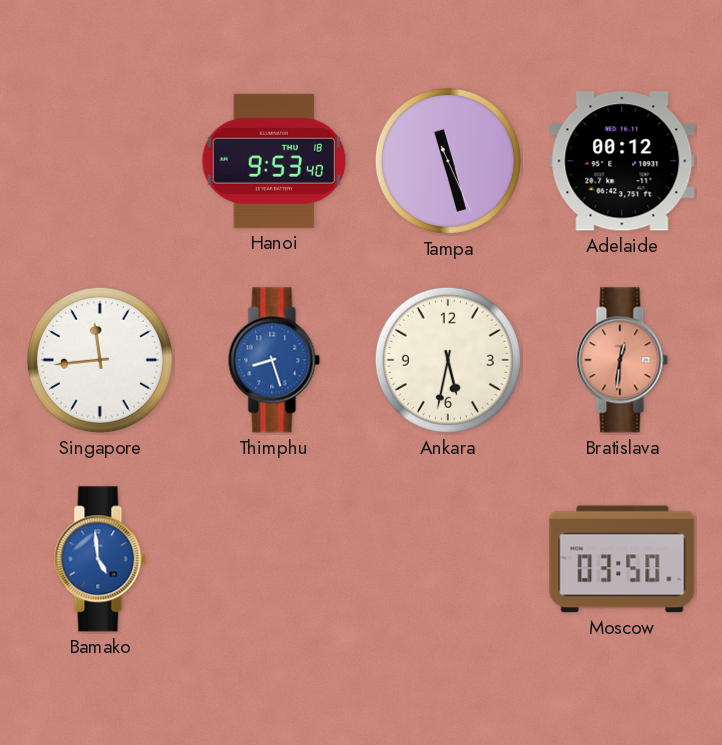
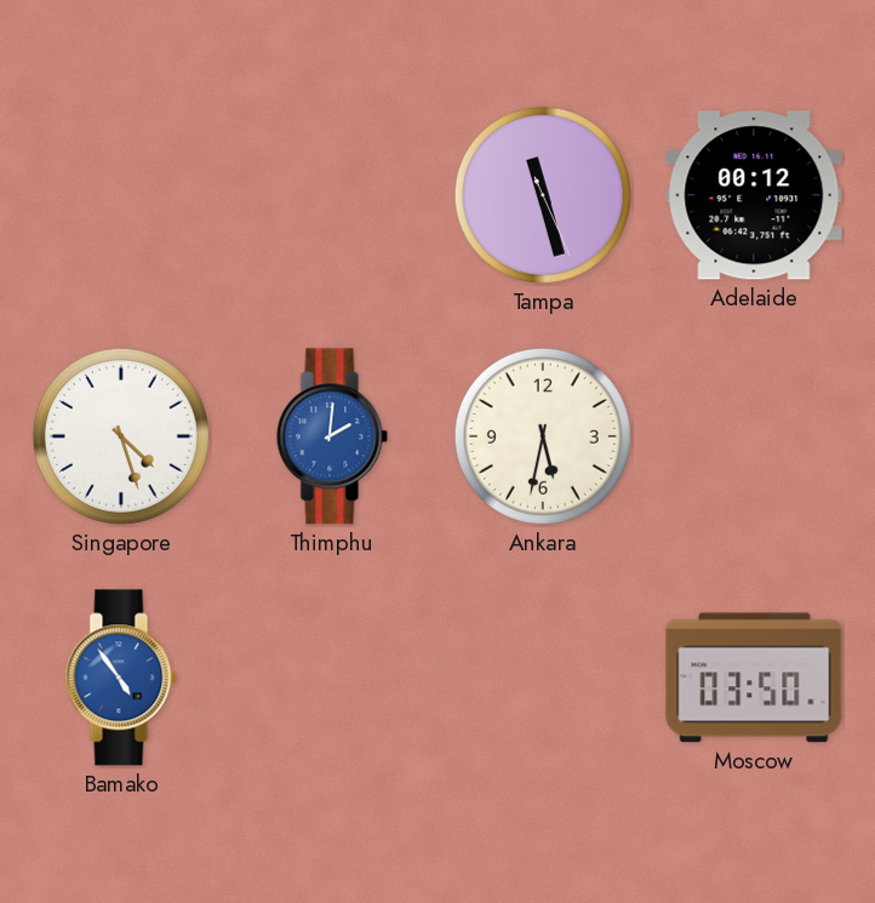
Hanoi: 9:53 -> none
Singapore: 11:44 -> 4:27
Thimphu: 8:27 -> 2:01
Bratislava: 12:31 -> none
Bamako: 4:59 -> 4:54
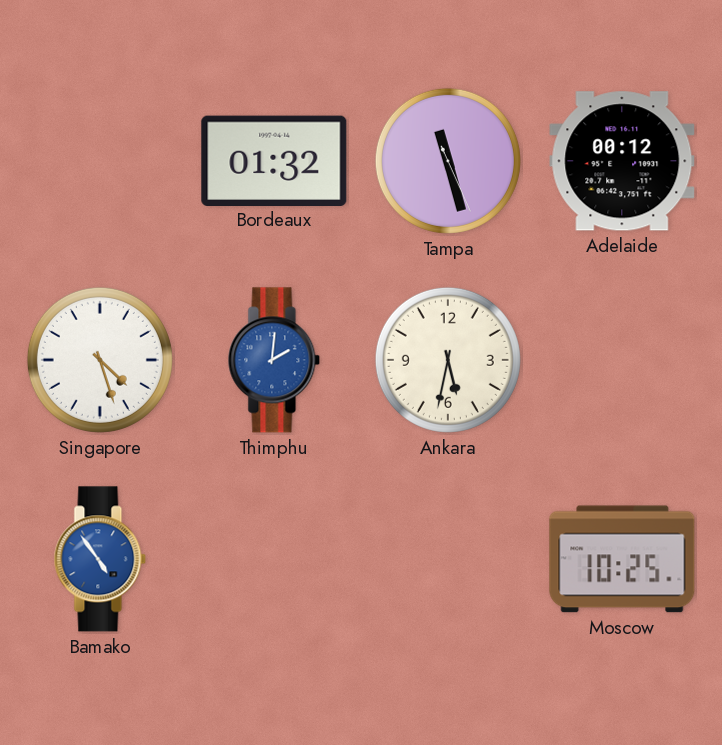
Bordeaux: none -> 01:32
Moscow: 03:50 -> 10:25
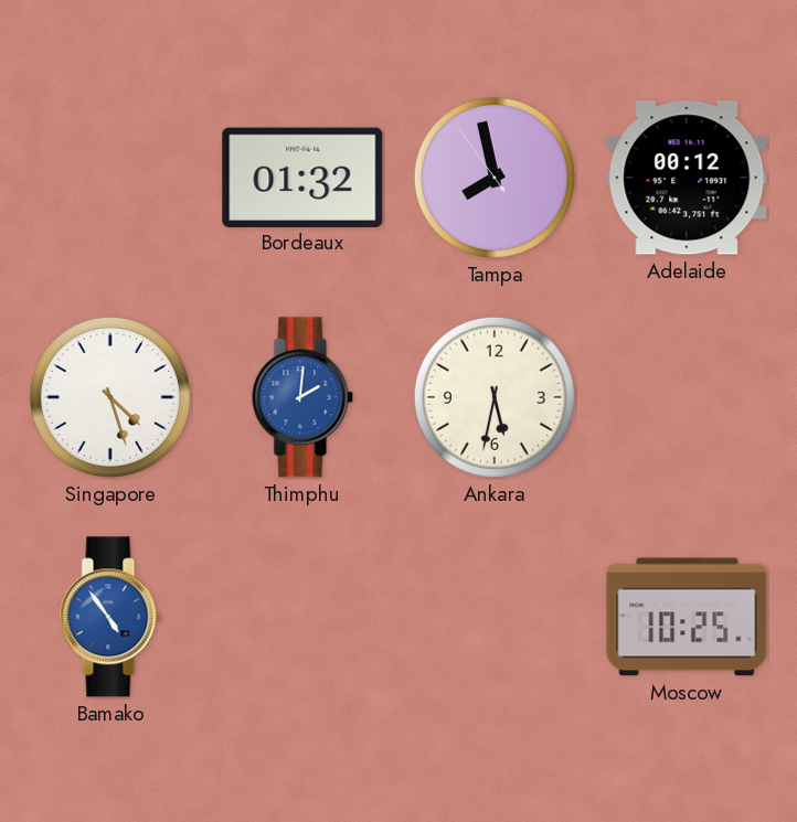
Tampa: 11:27 -> 7:57
